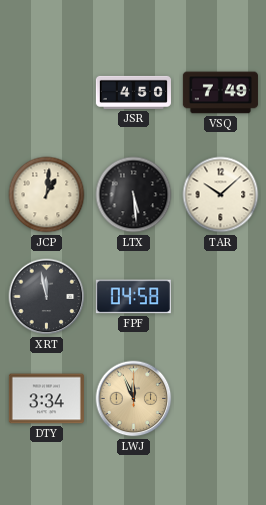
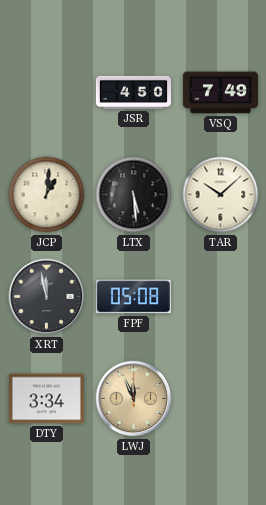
FPF: 04:58 -> 05:08
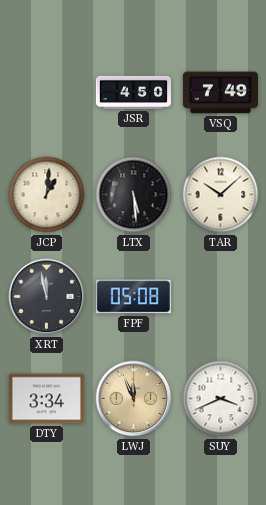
SUY: none -> 3:41
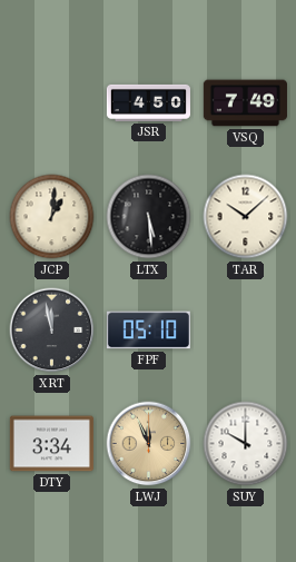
FPF: 05:08 -> 05:10
SUY: 3:41 -> 10:00
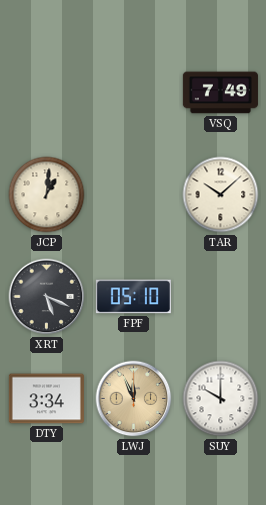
JSR: 4:50 -> none
LTX: 5:29 -> none
XRT: 11:58 -> 5:19
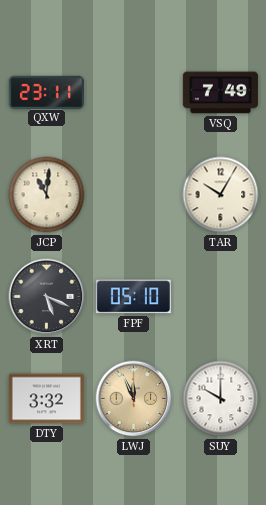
QXW: none -> 23:11
JCP: 1:01 -> 11:01
TAR: 10:08 -> 10:05
DTY: 3:34 -> 3:32
